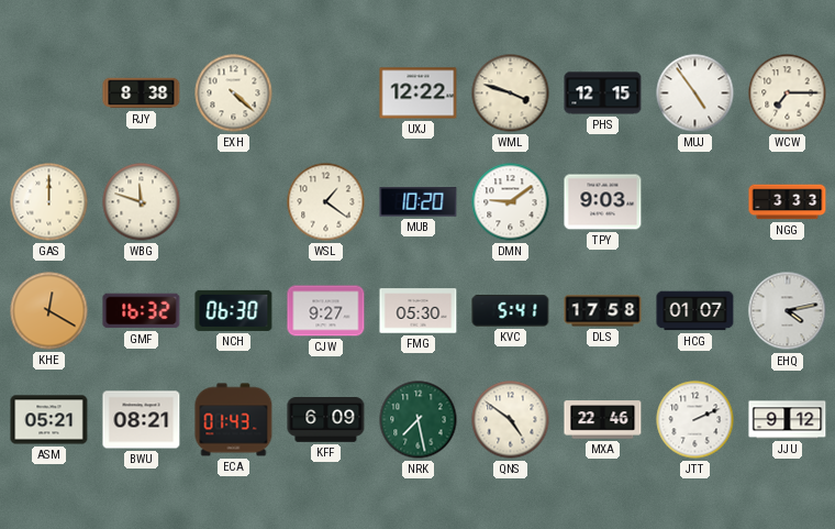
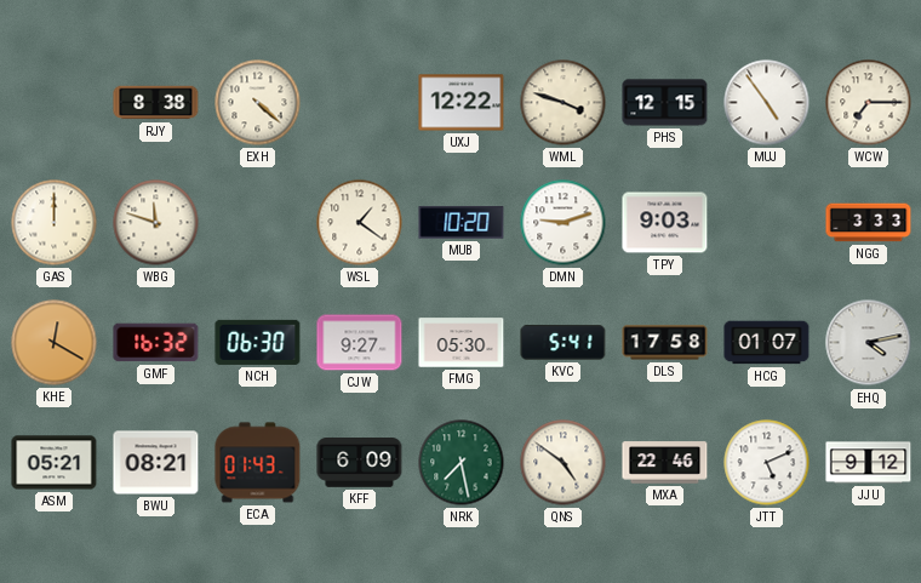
DMN: 9:09 -> 9:12
JTT: 2:11 -> 5:11
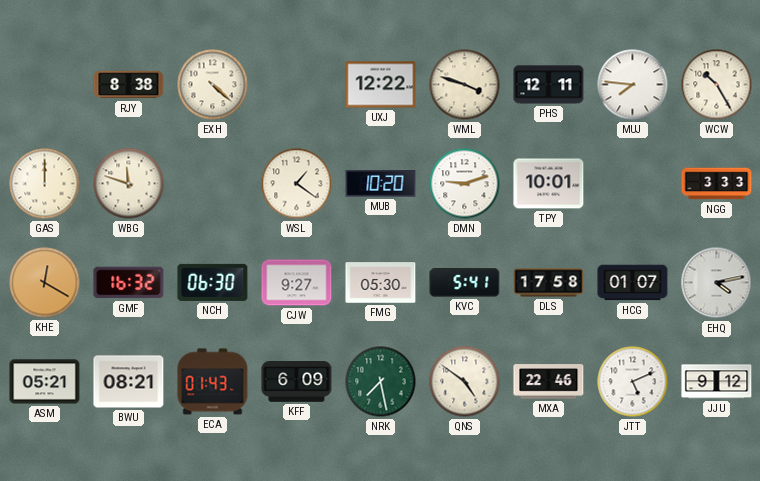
PHS: 12:15 -> 12:11
MUJ: 4:54 -> 7:46
WCW: 7:15 -> 10:25
TPY: 9:03 -> 10:01
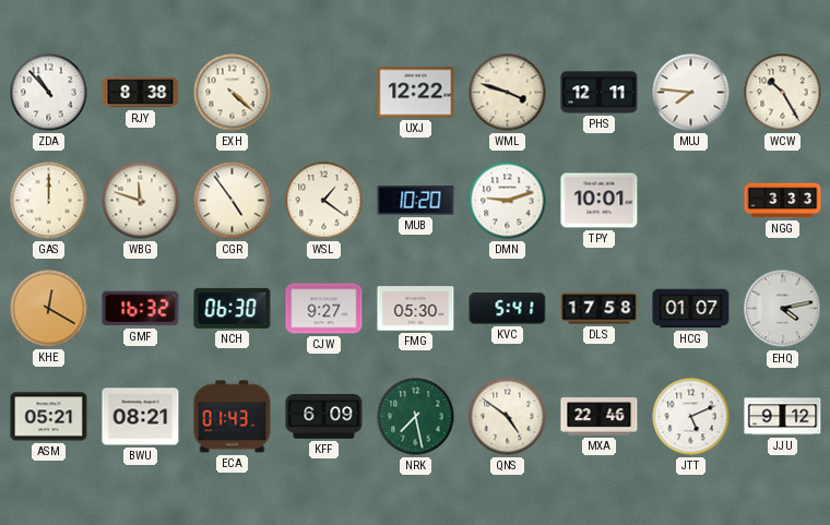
ZDA: none -> 10:53
CGR: none -> 4:54
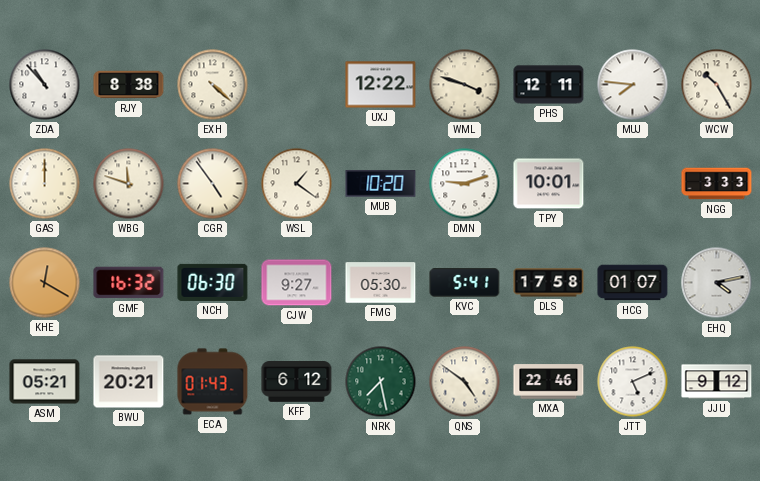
BWU: 08:21 -> 20:21
KFF: 6:09 -> 6:12
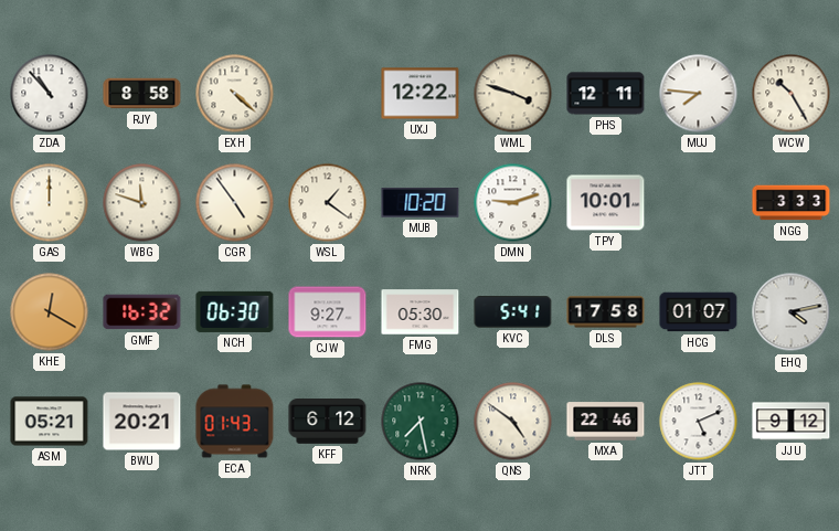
RJY: 8:38 -> 8:58
